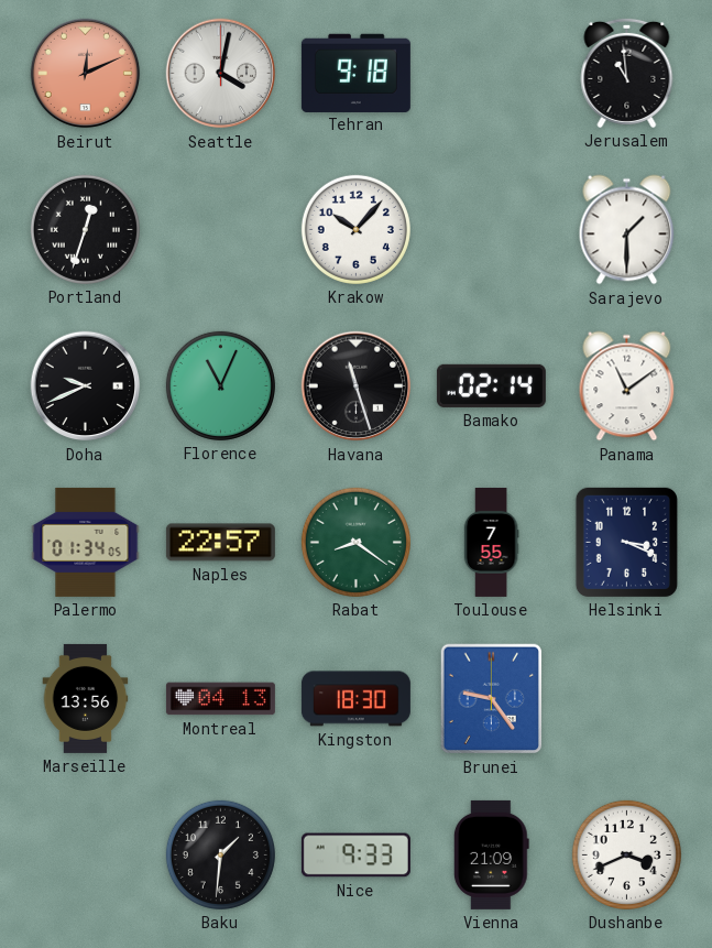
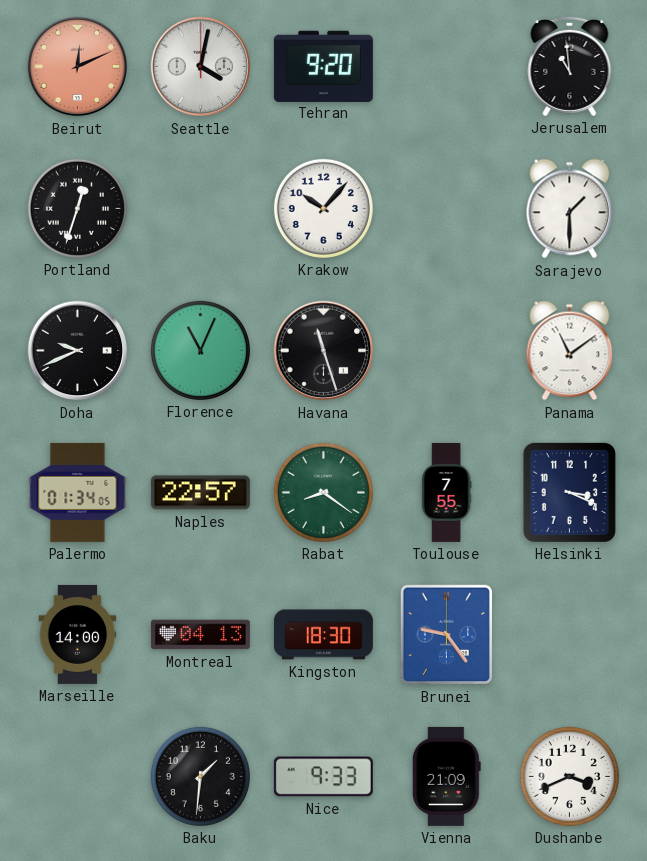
Tehran: 9:18 -> 9:20
Bamako: 02:14 -> none
Marseille: 13:56 -> 14:00
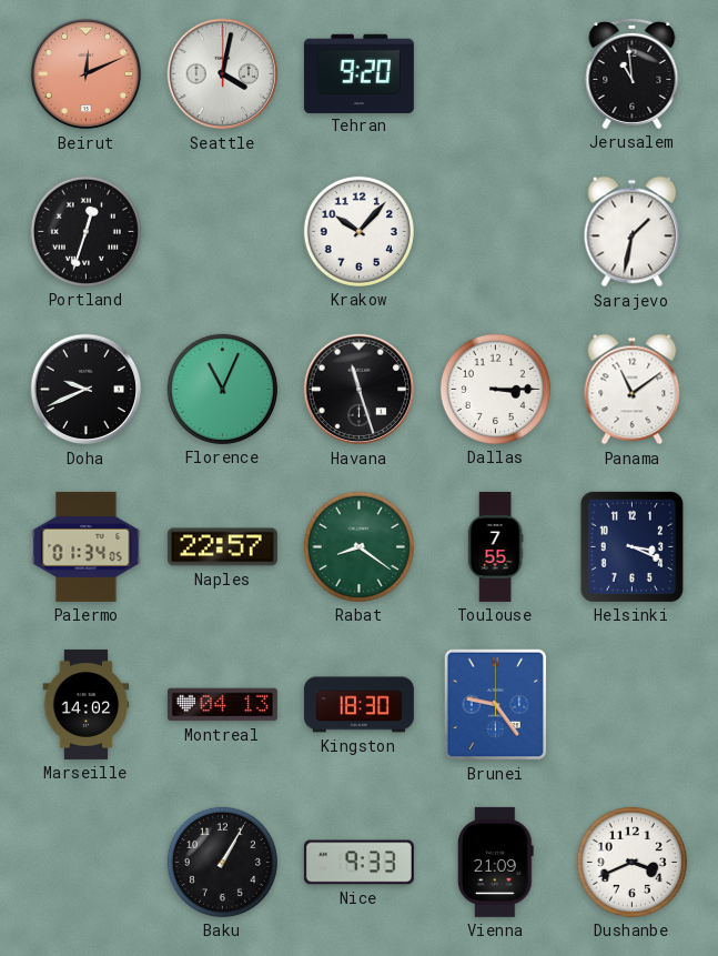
Sarajevo: 1:30 -> 1:32
Dallas: none -> 3:15
Marseille: 14:00 -> 14:02
Baku: 1:31 -> 1:05
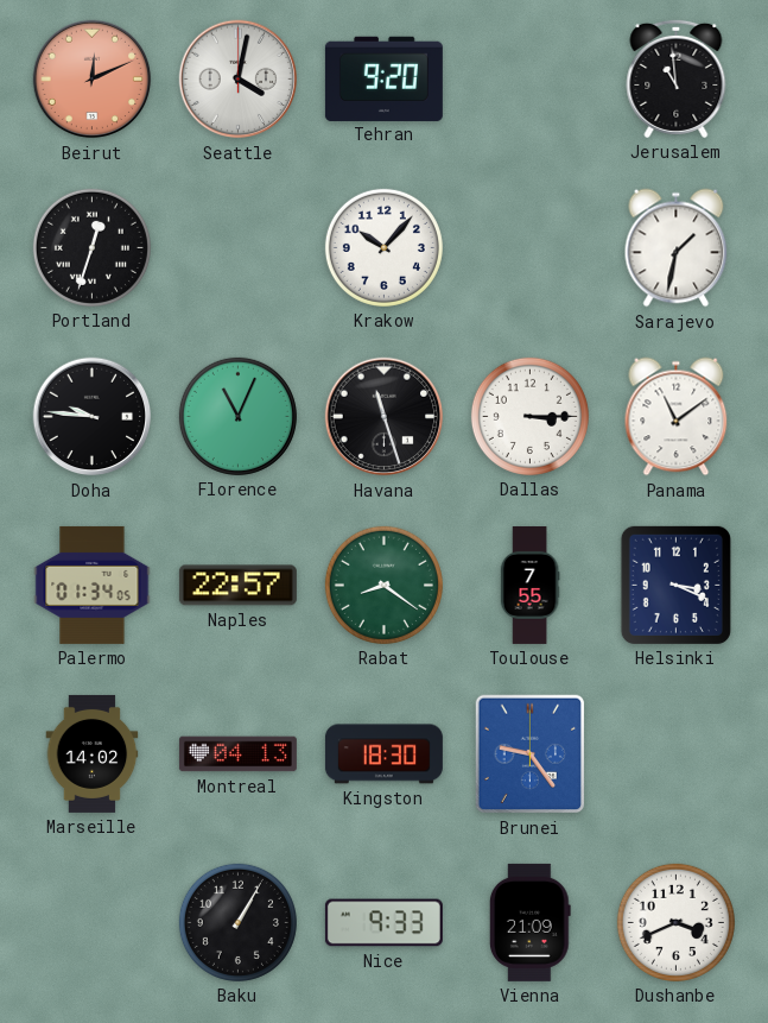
Doha: 9:41 -> 9:46
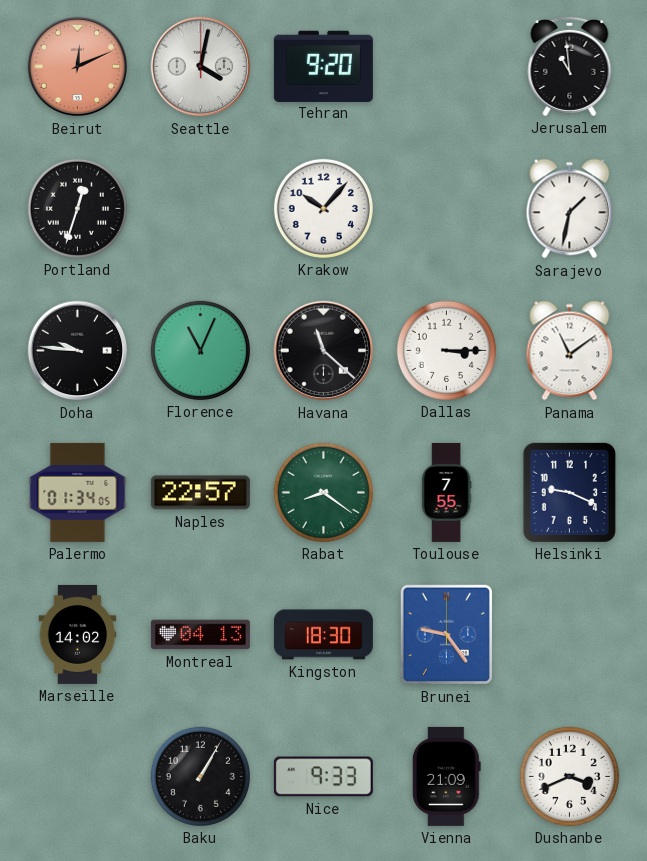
Havana: 11:27 -> 11:22
Helsinki: 3:19 -> 9:19
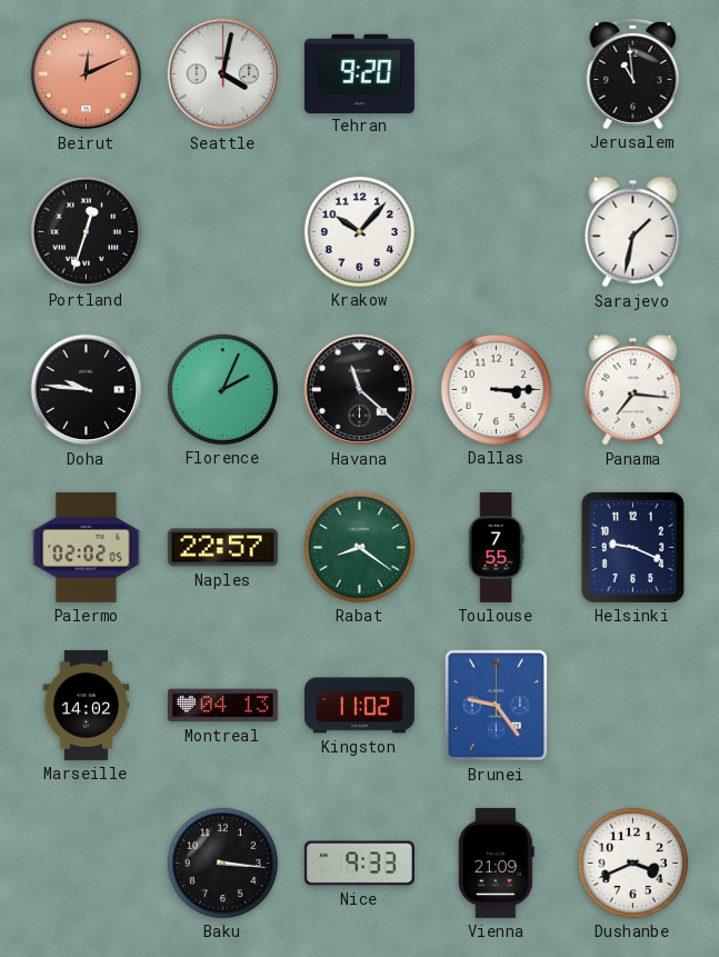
Florence: 11:04 -> 2:04
Panama: 11:09 -> 7:16
Palermo: 01:34 -> 02:02
Kingston: 18:30 -> 11:02
Baku: 1:05 -> 3:16
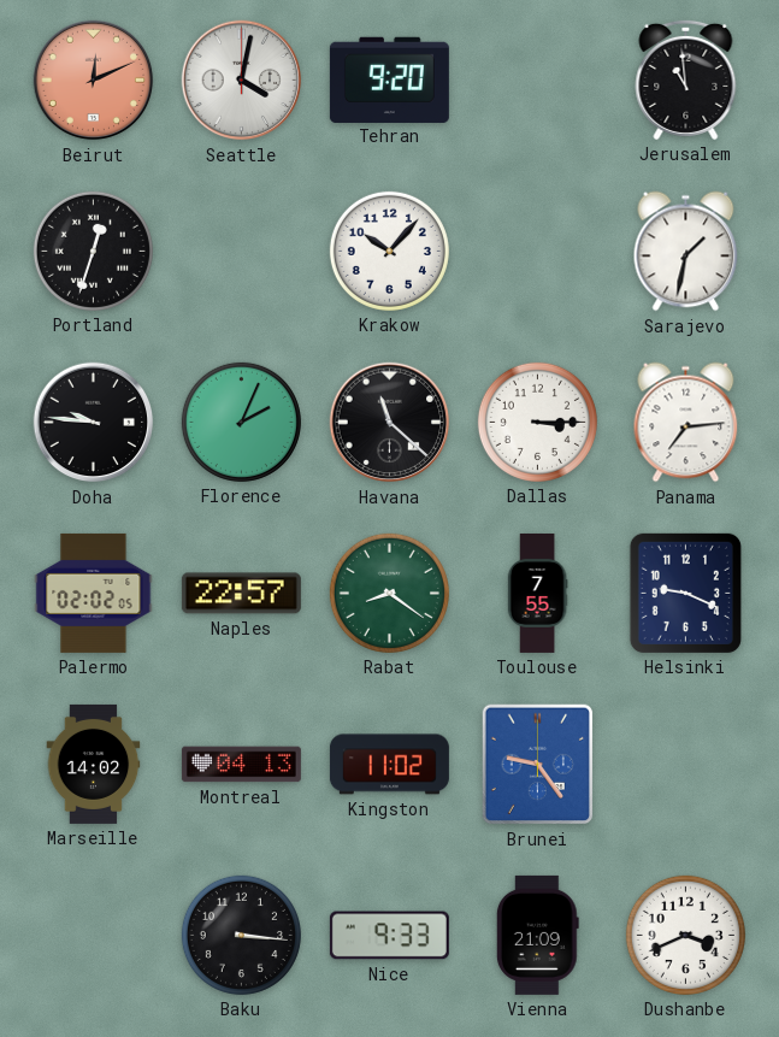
Panama: 7:16 -> 7:14
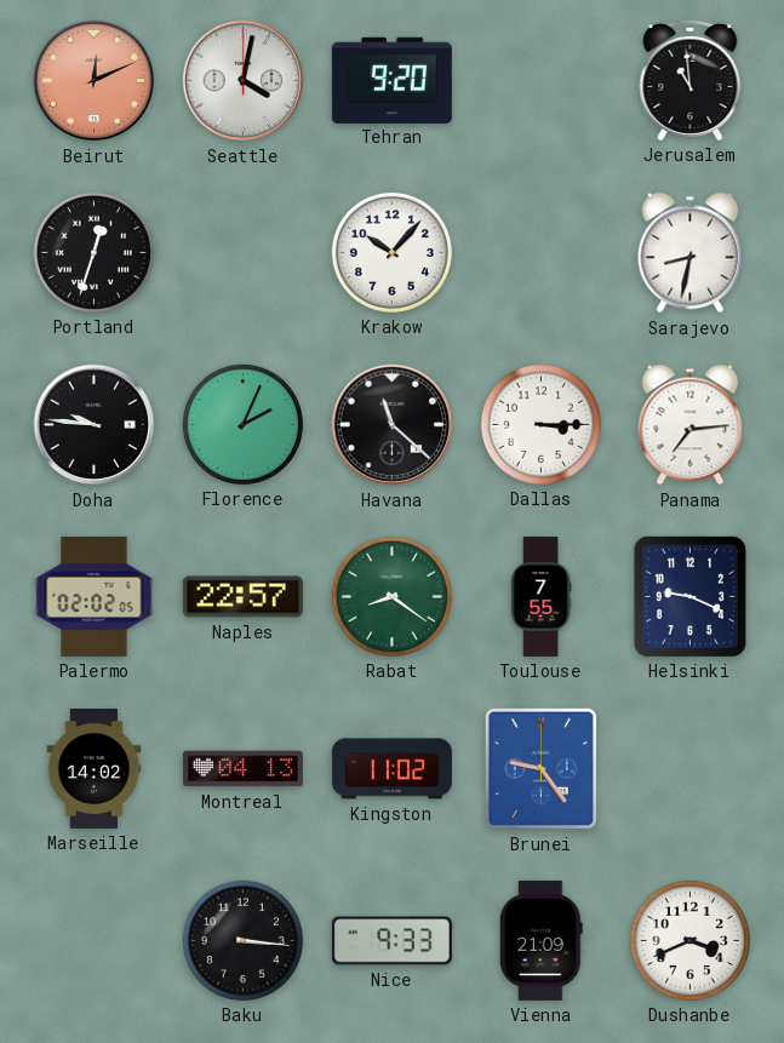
Sarajevo: 1:32 -> 8:32
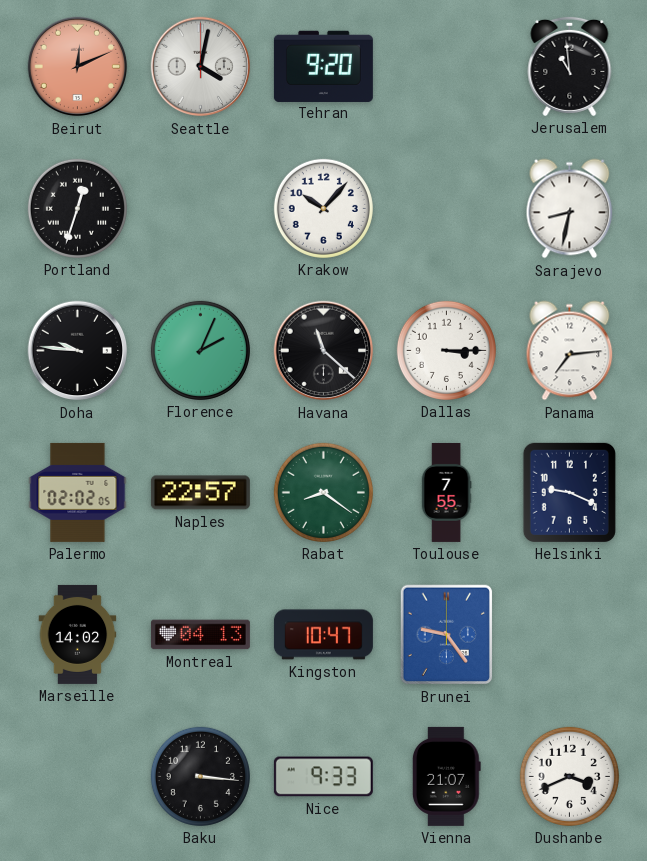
Kingston: 11:02 -> 10:47
Vienna: 21:09 -> 21:07
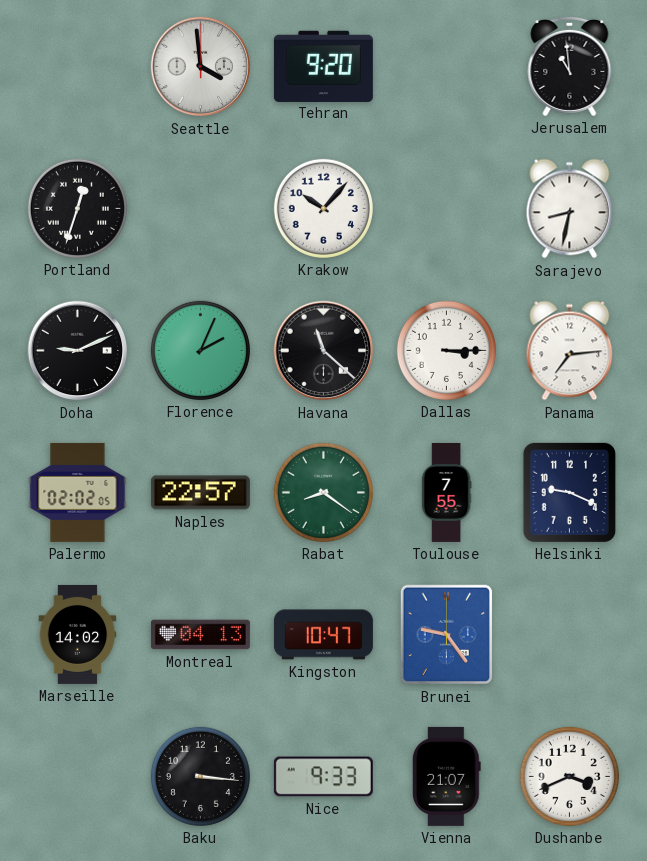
Beirut: 12:11 -> none
Seattle: 4:02 -> 3:59
Doha: 9:46 -> 9:11
